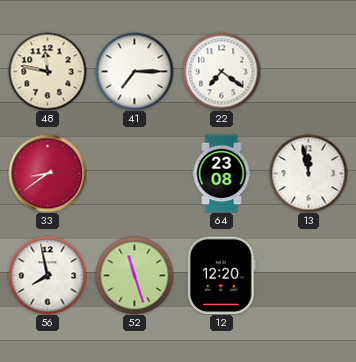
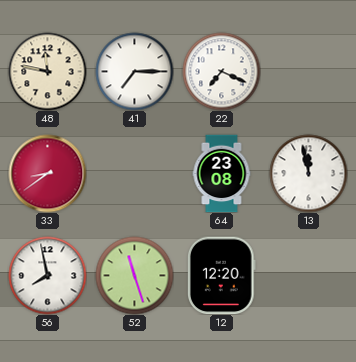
22: 7:21 -> 7:19
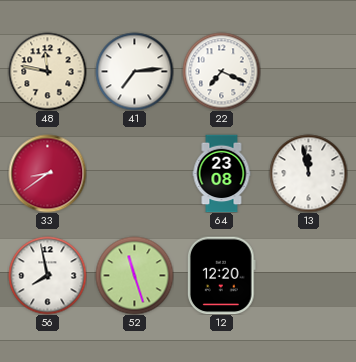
41: 7:15 -> 7:14
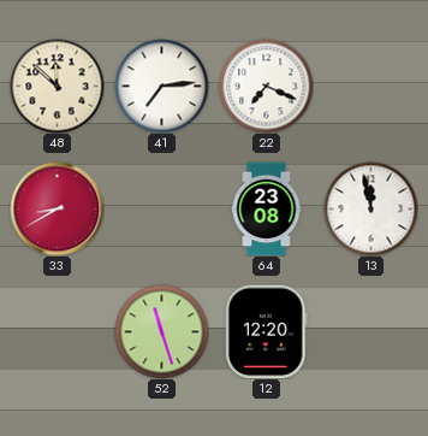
48: 11:47 -> 11:52
33: 8:39 -> 8:40
56: 7:58 -> none
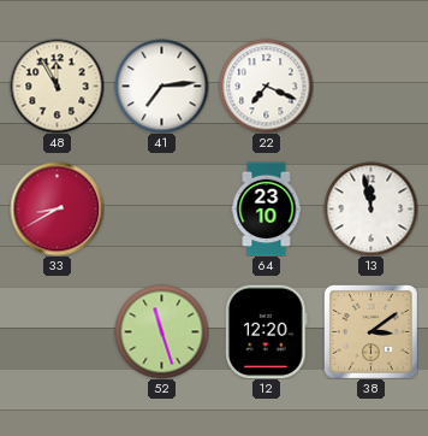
48: 11:52 -> 11:55
64: 23:08 -> 23:10
38: none -> 3:09
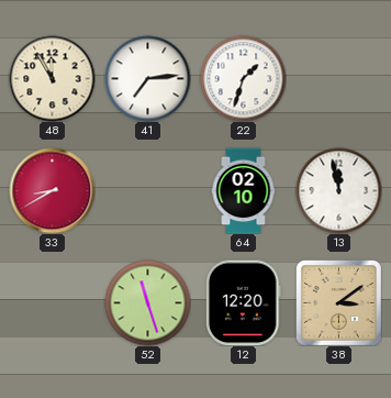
22: 7:19 -> 1:33
64: 23:10 -> 02:10
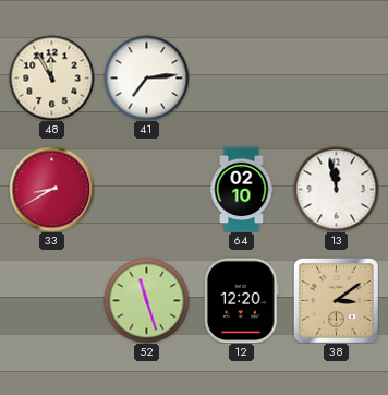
22: 1:33 -> none
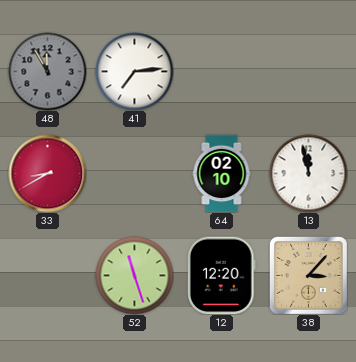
48 dial: cream -> grey
38: 3:09 -> 3:07
